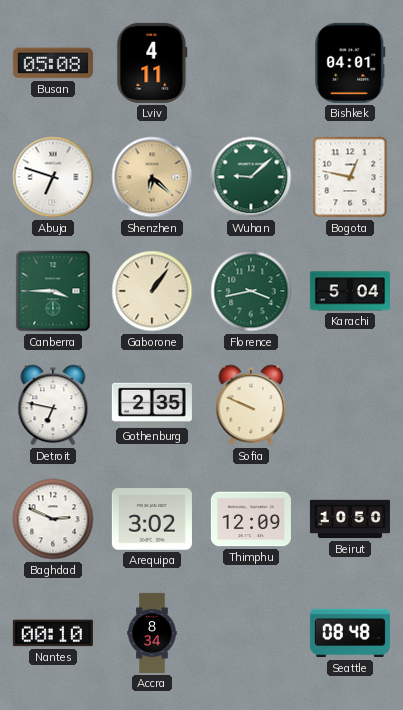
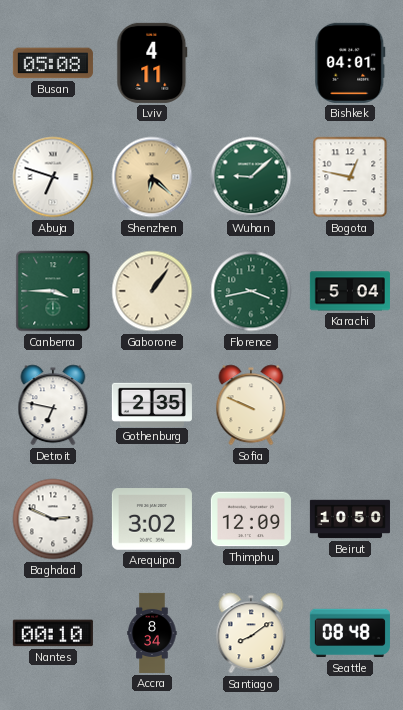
Santiago: none -> 8:09
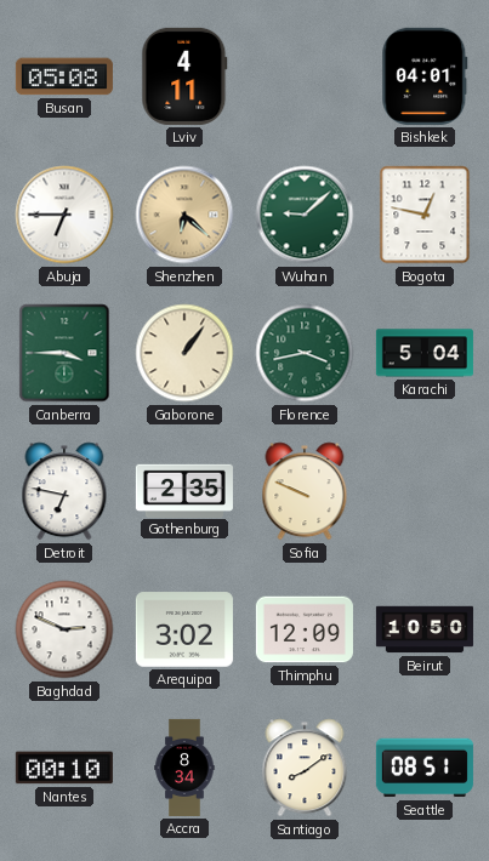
Abuja: 6:48 -> 6:45
Seattle: 08:48 -> 08:51
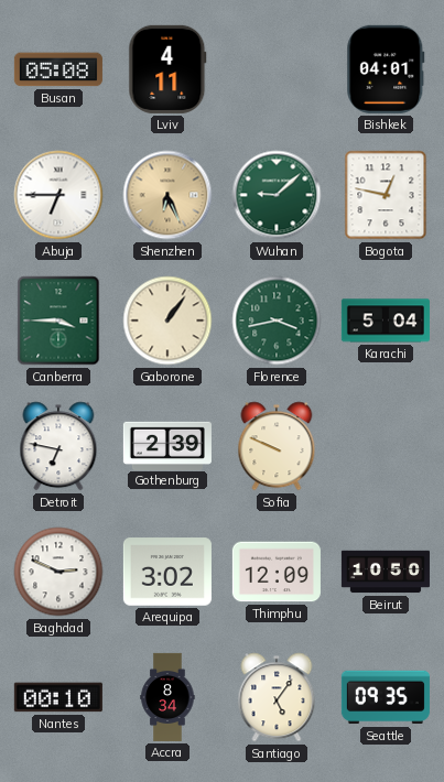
Shenzhen: 6:22 -> 6:26
Gothenburg: 2:35 -> 2:39
Santiago: 8:09 -> 5:06
Seattle: 08:51 -> 09:35
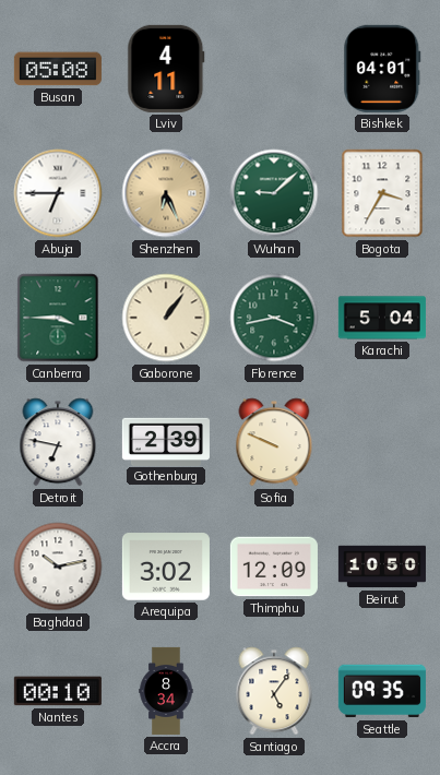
Bogota: 12:47 -> 3:35
Baghdad: 2:49 -> 10:13
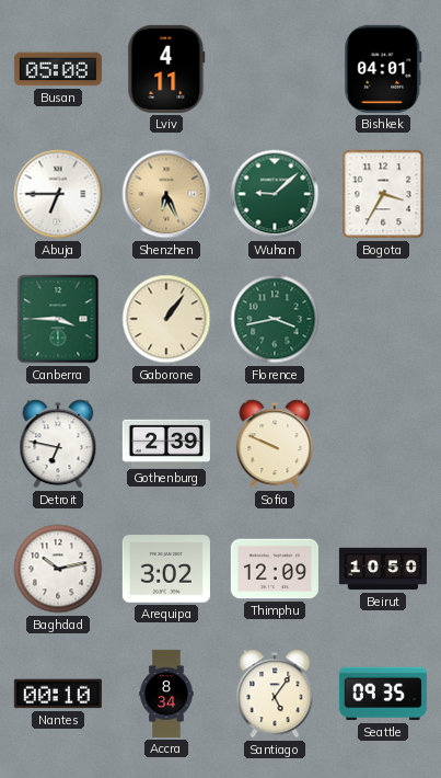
Karachi: 5:04 -> none
